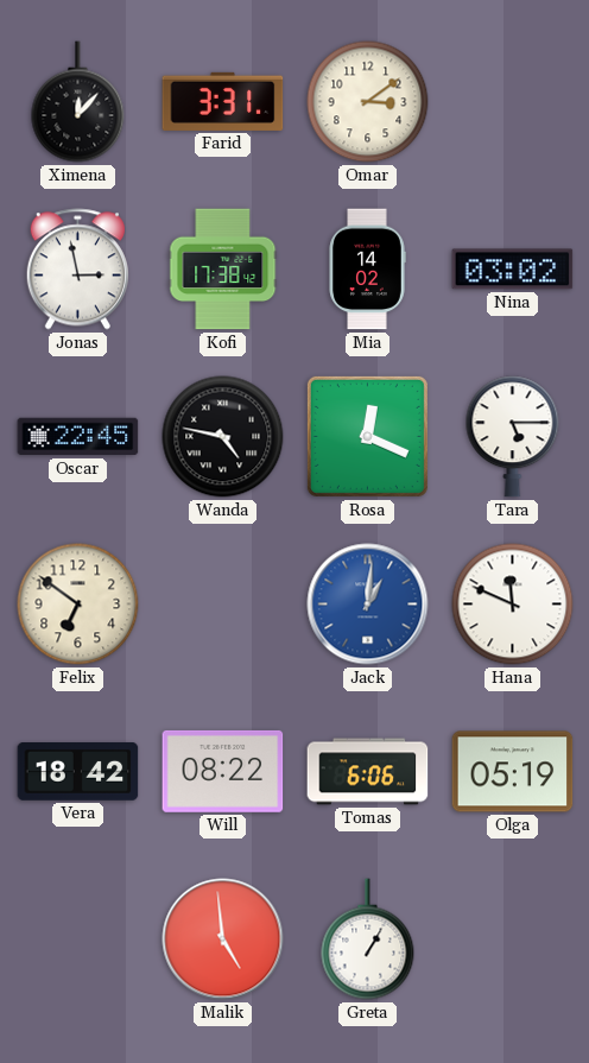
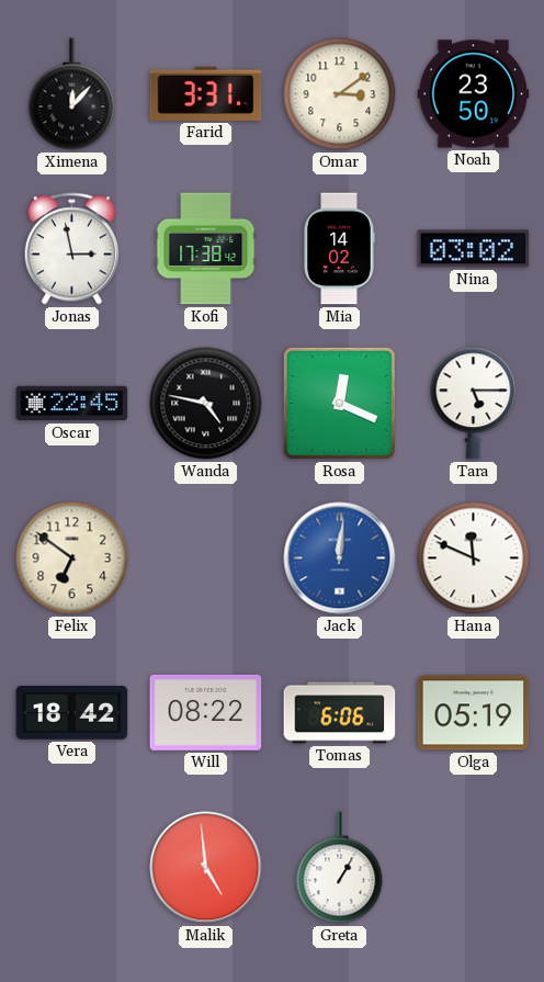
Noah: none -> 23:50
Jack: 1:01 -> 12:01
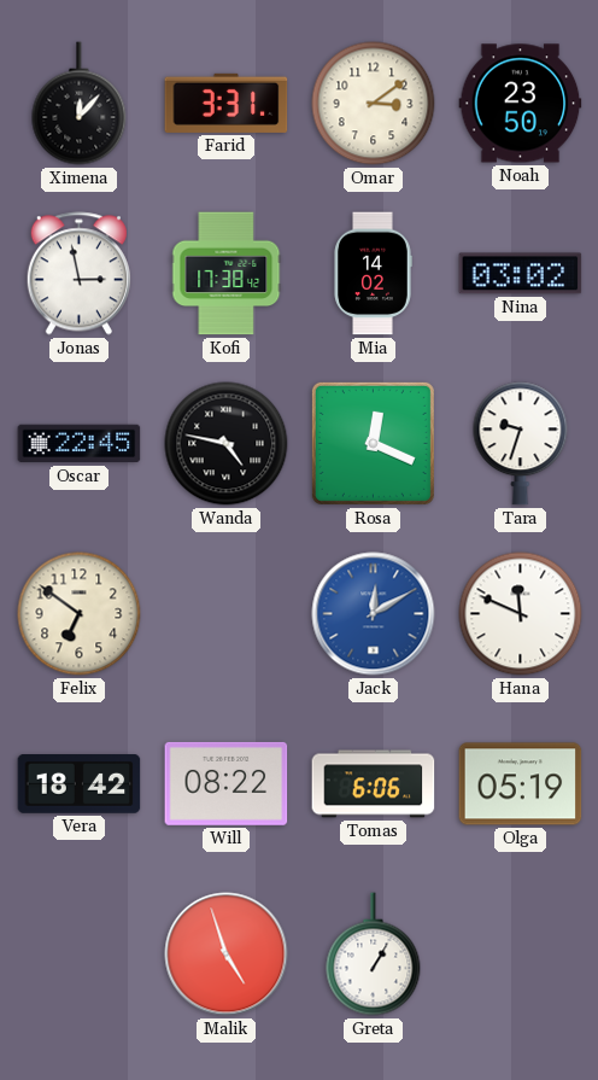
Tara: 5:15 -> 9:33
Jack: 12:01 -> 12:10
Malik: 4:59 -> 4:57
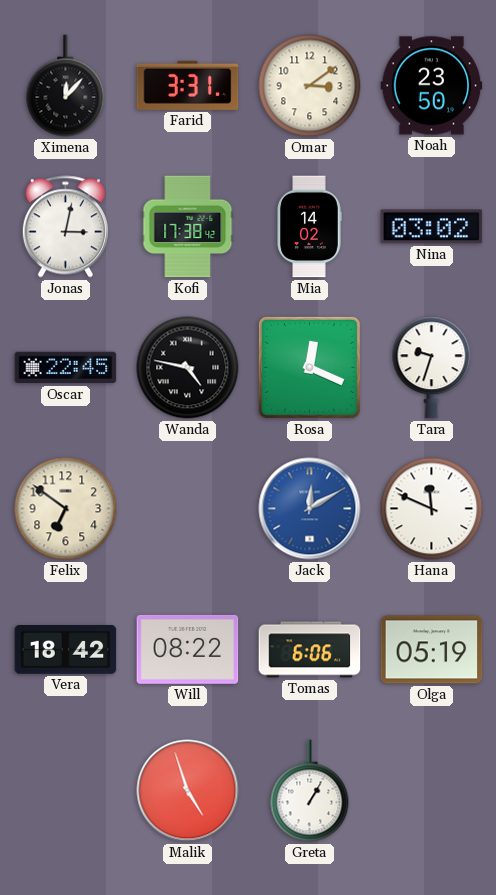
Jonas: 2:58 -> 3:02
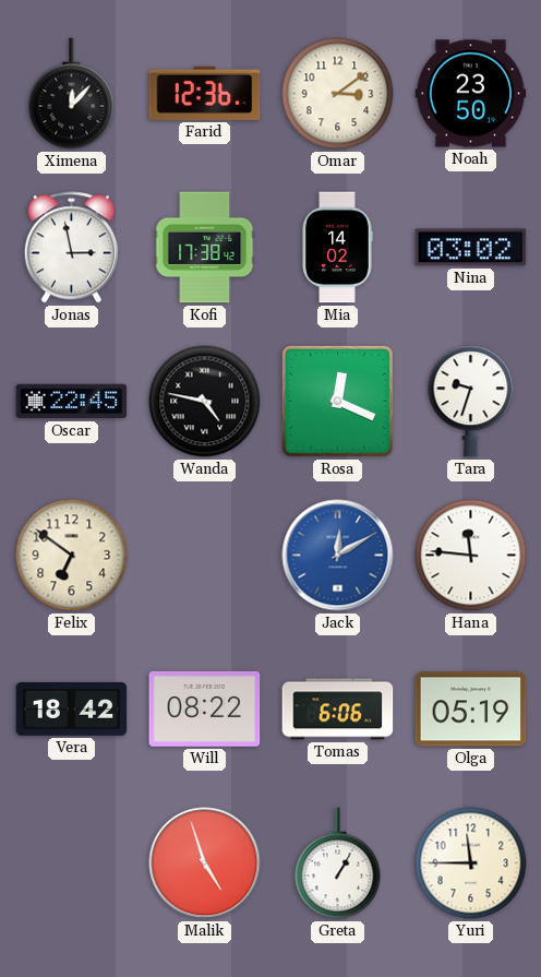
Farid: 3:31 -> 12:36
Jonas: 3:02 -> 2:58
Hana: 11:49 -> 11:46
Yuri: none -> 11:45
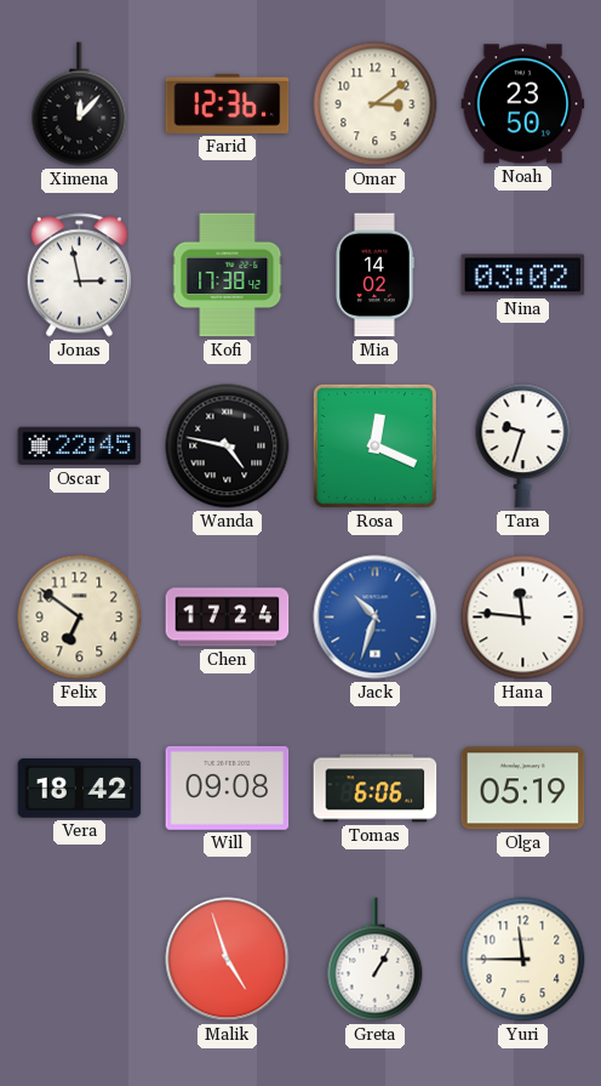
Chen: none -> 17:24
Jack: 12:10 -> 10:33
Will: 08:22 -> 09:08
